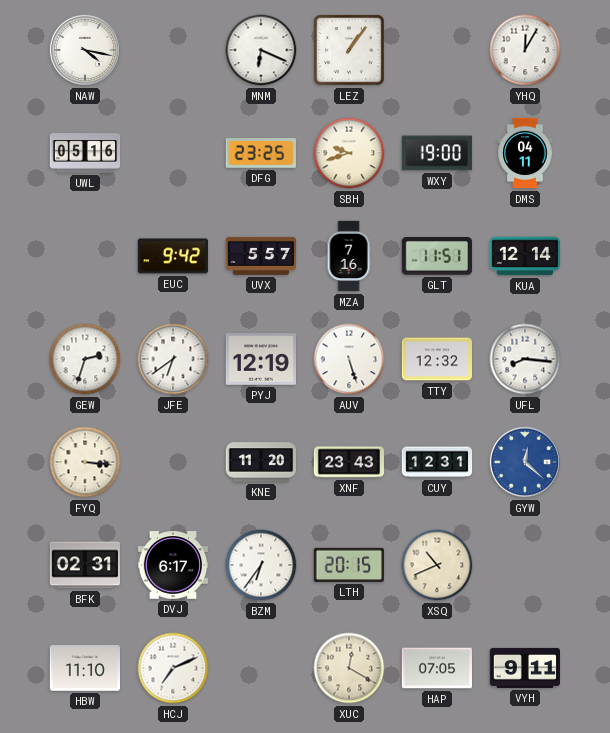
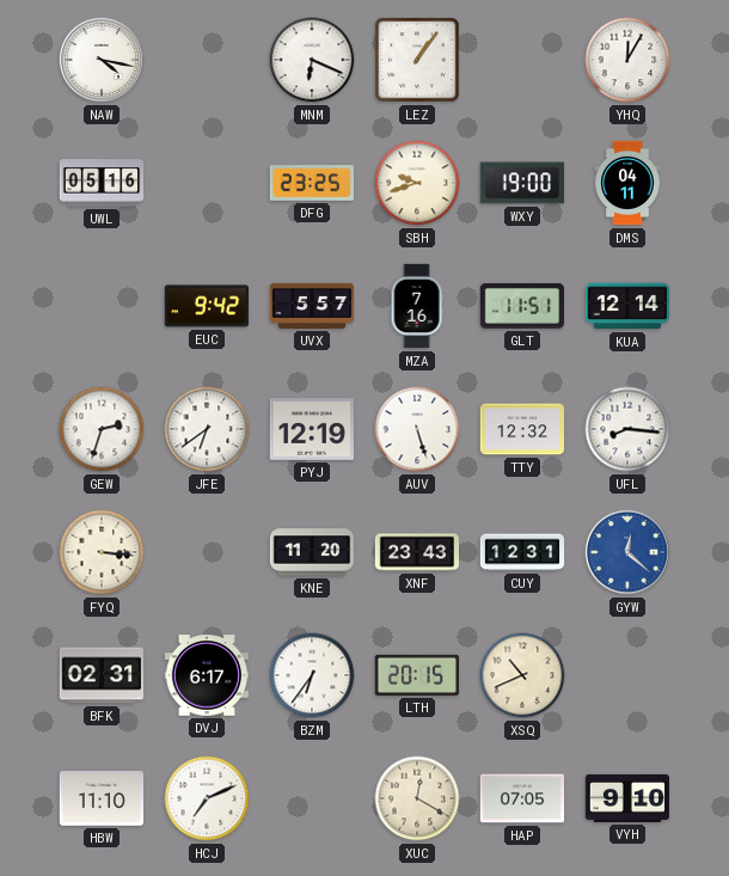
VYH: 9:11 -> 9:10
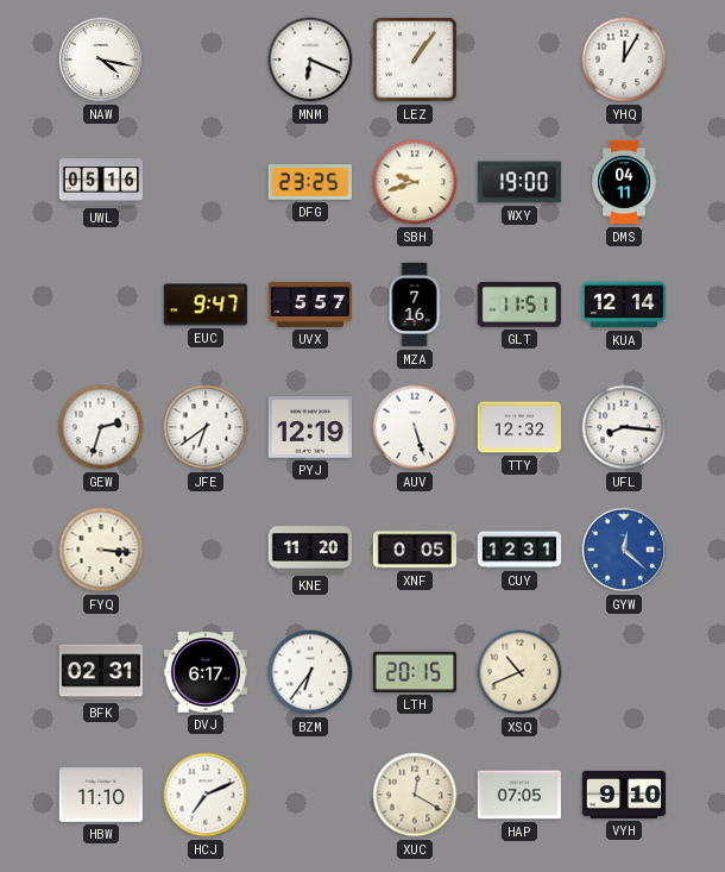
EUC: 9:42 -> 9:47
XNF: 23:43 -> 0:05
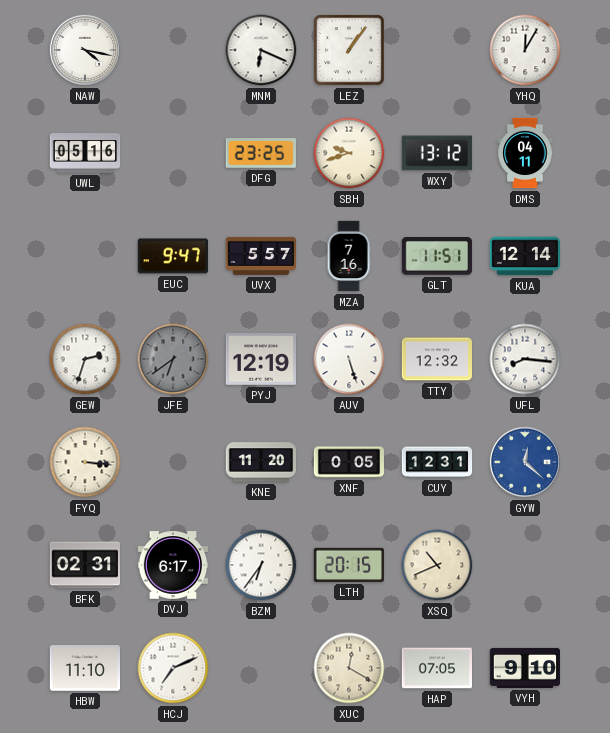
WXY: 19:00 -> 13:12
JFE dial: white -> grey
